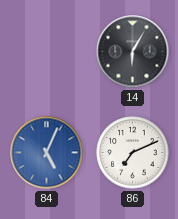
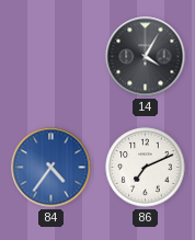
14: 6:05 -> 4:05
84: 5:04 -> 4:36
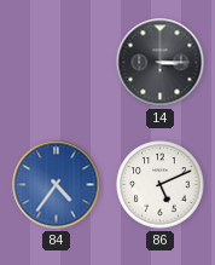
14: 4:05 -> 3:15
86: 7:11 -> 5:11
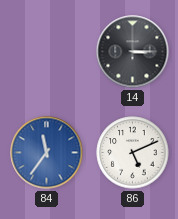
84: 4:36 -> 11:36
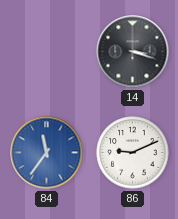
14: 3:15 -> 3:18
86: 5:11 -> 9:11
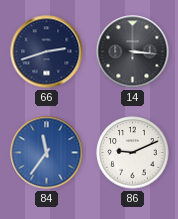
66: none -> 2:42
14: 3:18 -> 3:16
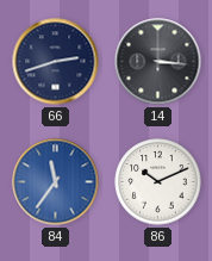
86: 9:11 -> 10:11
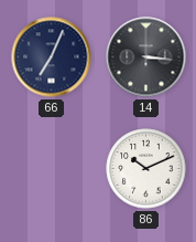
66: 2:42 -> 7:04
84: 11:36 -> none
